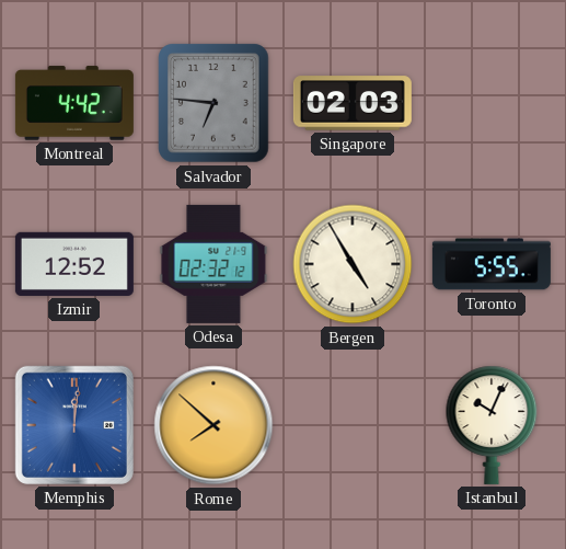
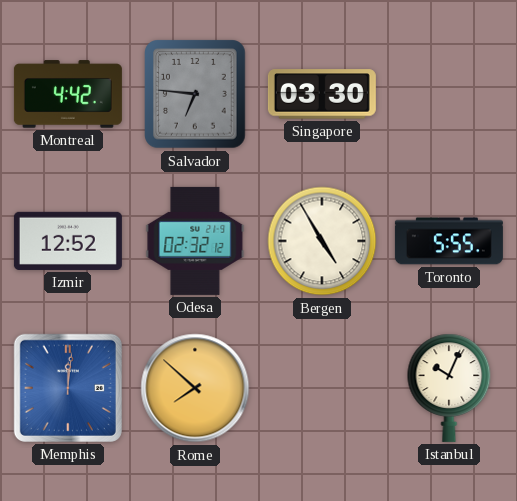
Singapore: 02:03 -> 03:30
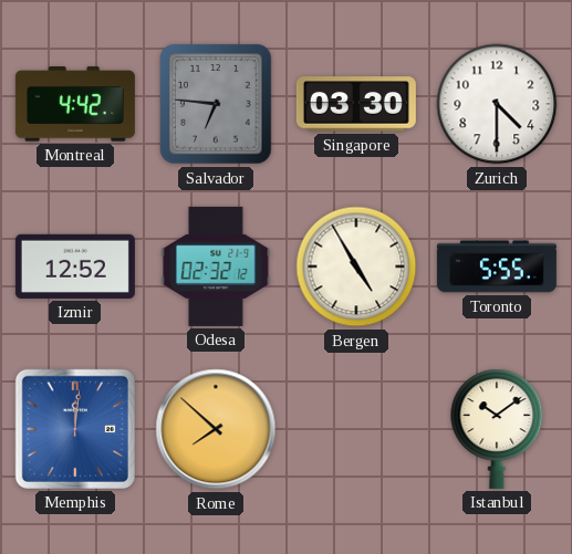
Zurich: none -> 4:30
Istanbul: 10:04 -> 10:09
